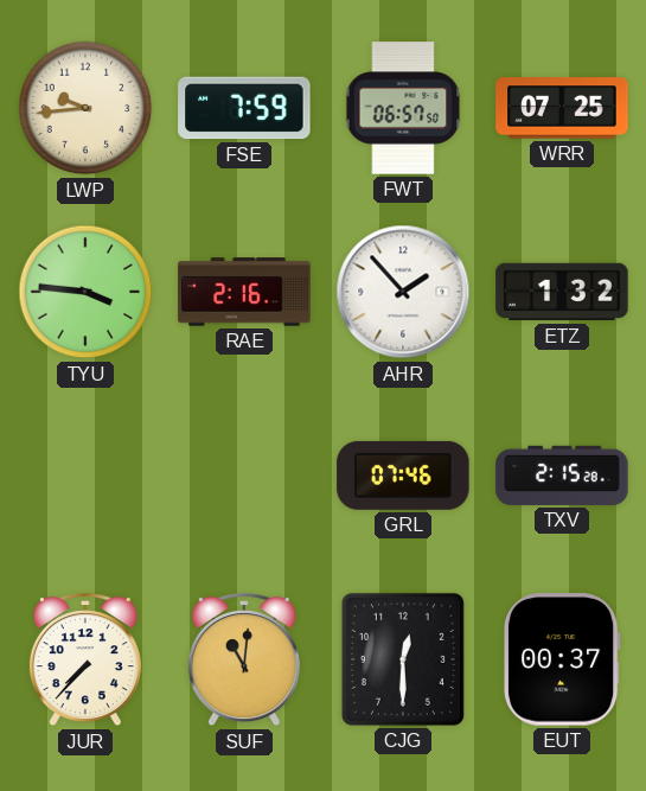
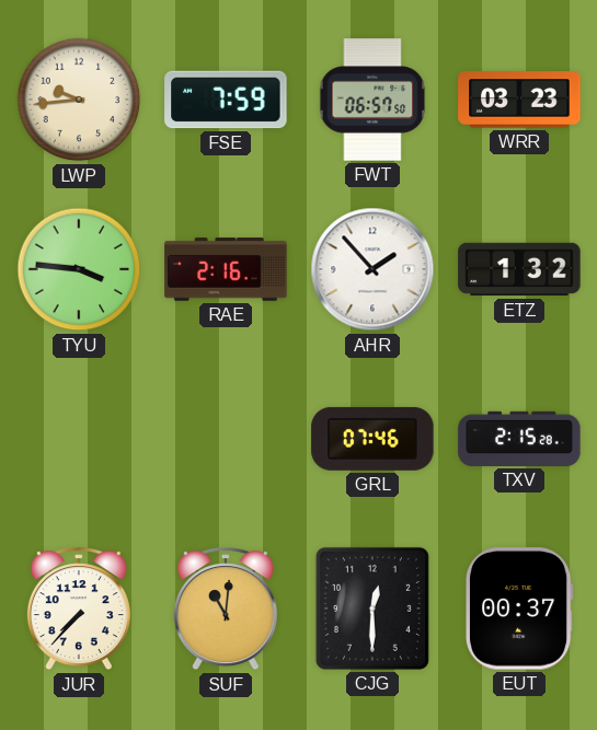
WRR: 07:25 -> 03:23
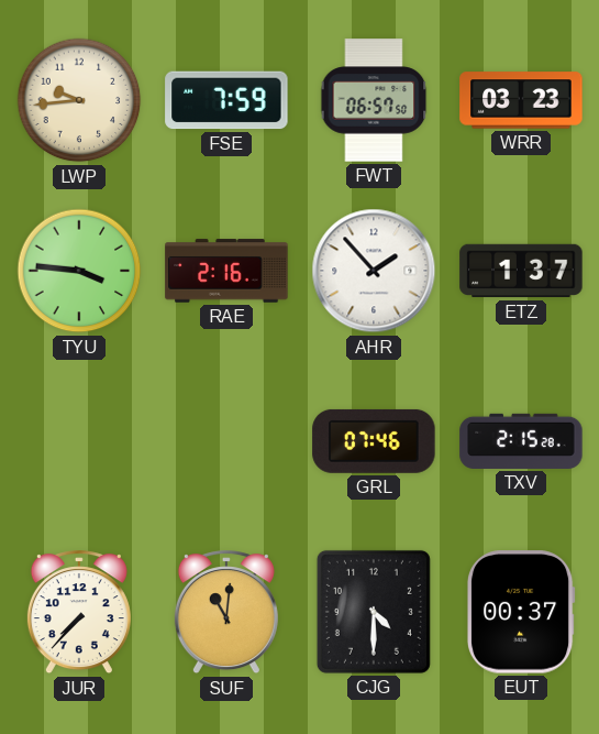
ETZ: 1:32 -> 1:37
CJG: 12:30 -> 4:30
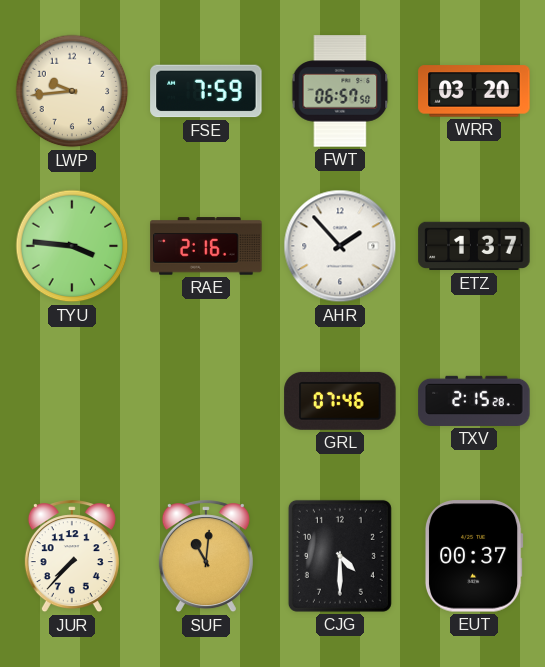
WRR: 03:23 -> 03:20
